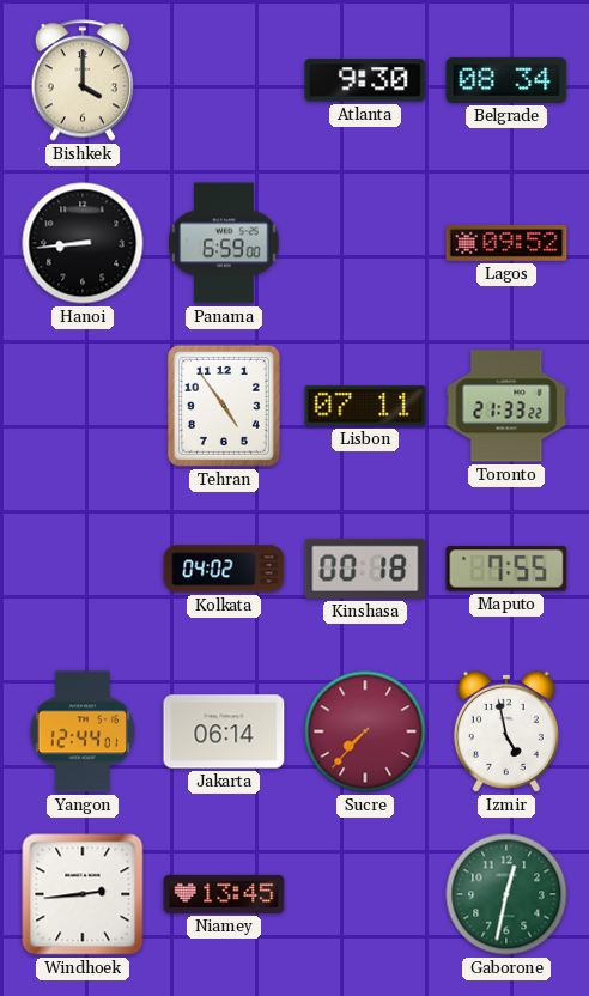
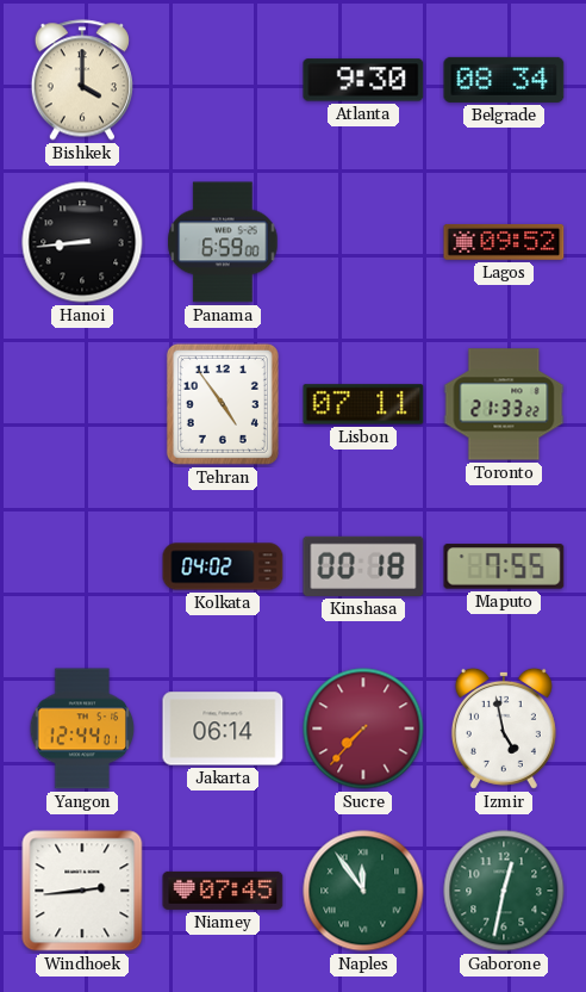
Niamey: 13:45 -> 07:45
Naples: none -> 11:54
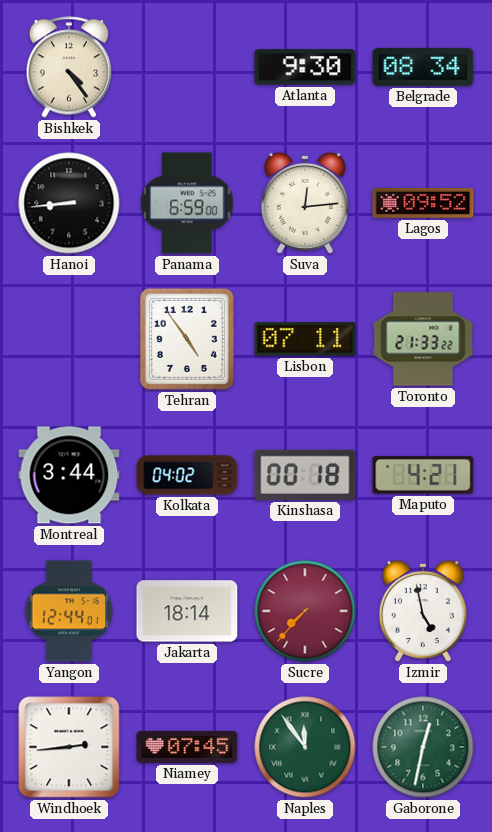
Bishkek: 4:00 -> 4:24
Suva: none -> 12:14
Montreal: none -> 3:44
Maputo: 7:55 -> 4:21
Jakarta: 06:14 -> 18:14
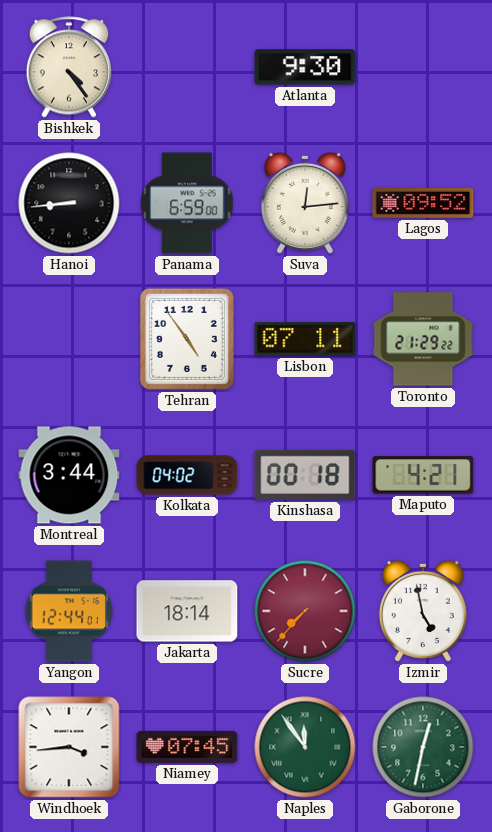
Belgrade: 08:34 -> none
Toronto: 21:33 -> 21:29
Windhoek: 2:44 -> 3:44
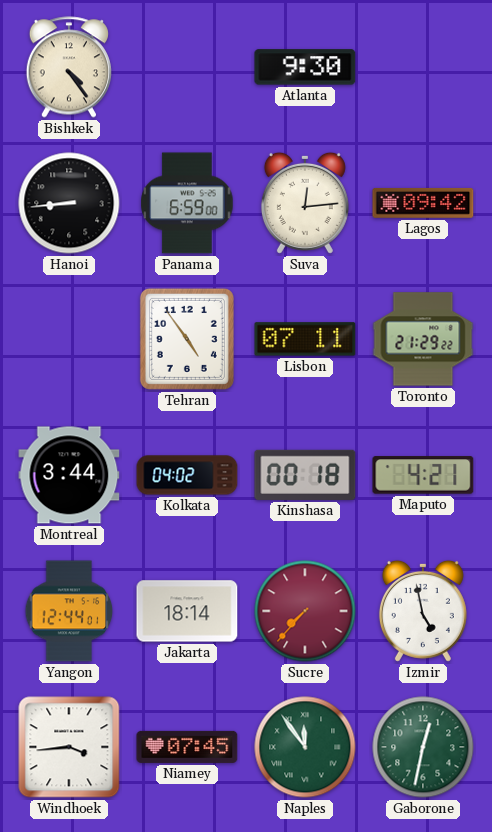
Lagos: 09:52 -> 09:42
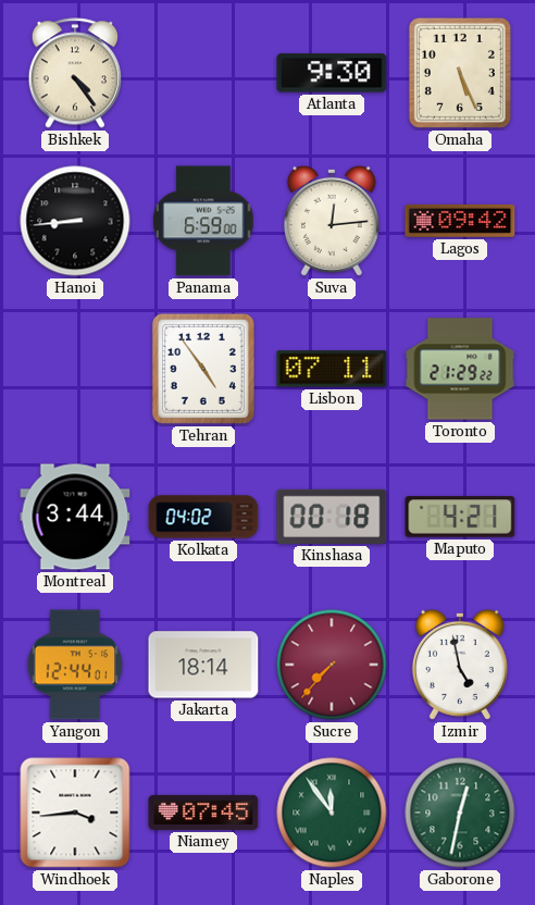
Omaha: none -> 5:26
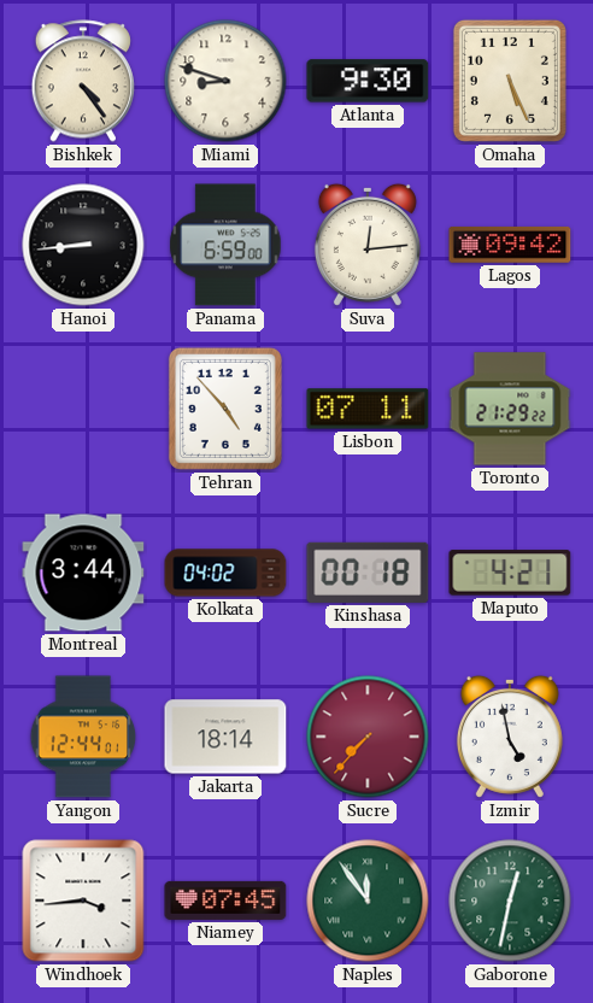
Miami: none -> 8:48
Tehran: 4:54 -> 4:53
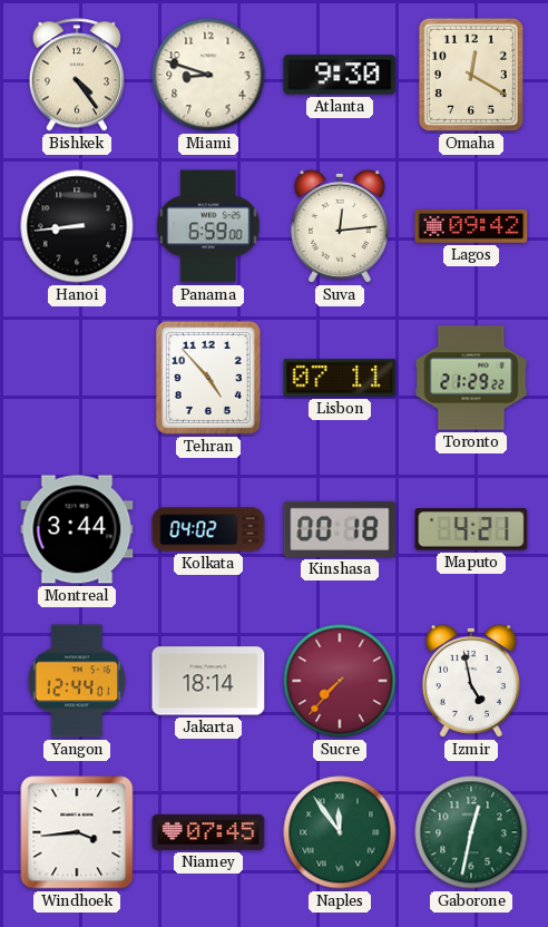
Omaha: 5:26 -> 12:20
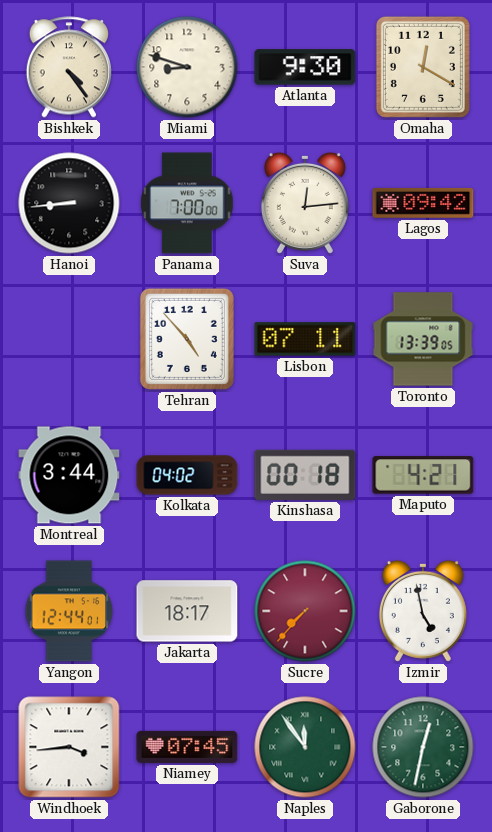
Panama: 6:59 -> 7:00
Toronto: 21:29 -> 13:39
Jakarta: 18:14 -> 18:17
